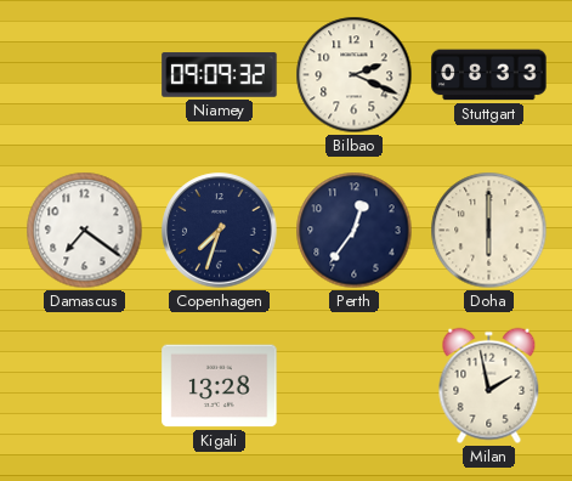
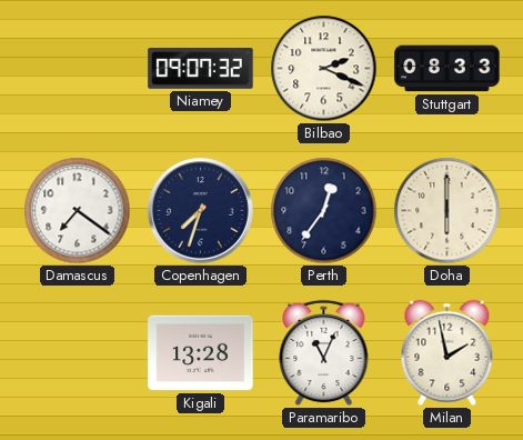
Niamey: 09:09 -> 09:07
Paramaribo: none -> 11:04
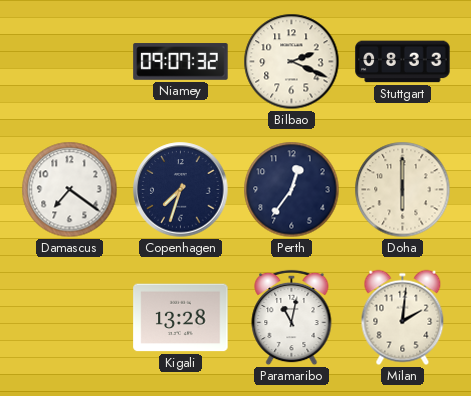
Paramaribo: 11:04 -> 11:02
Milan: 1:58 -> 2:01
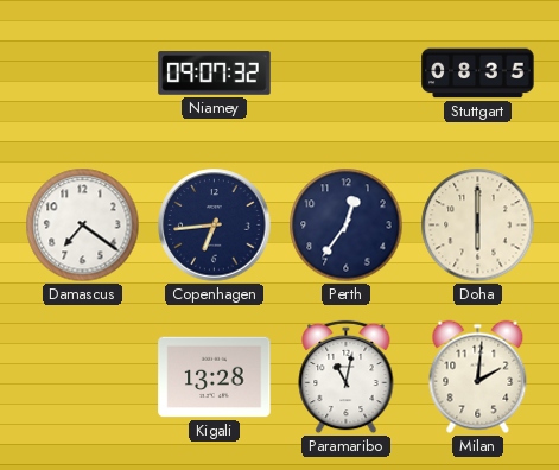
Bilbao: 2:19 -> none
Stuttgart: 08:33 -> 08:35
Copenhagen: 7:33 -> 6:44
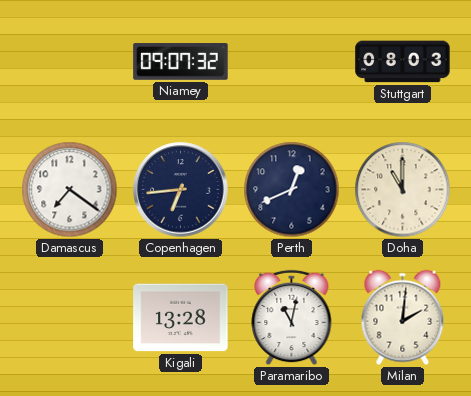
Stuttgart: 08:35 -> 08:03
Perth: 12:36 -> 12:41
Doha: 6:00 -> 11:00
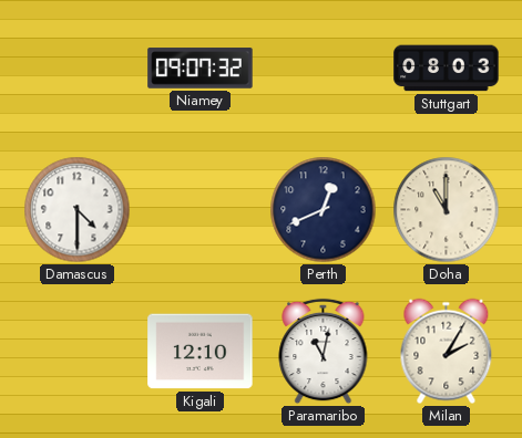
Damascus: 7:21 -> 4:30
Copenhagen: 6:44 -> none
Kigali: 13:28 -> 12:10
Milan: 2:01 -> 2:05
